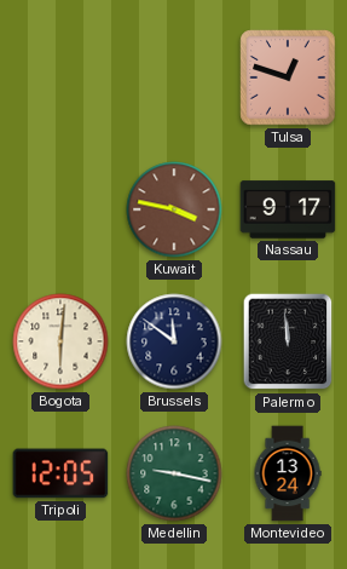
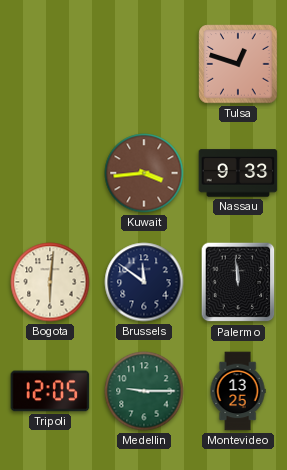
Kuwait: 3:47 -> 3:44
Nassau: 9:17 -> 9:33
Medellin: 9:17 -> 9:15
Montevideo: 13:24 -> 13:25
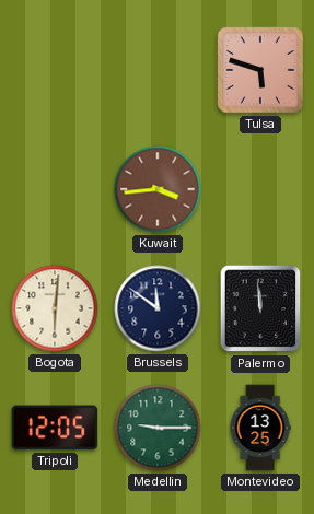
Tulsa: 12:48 -> 5:48
Nassau: 9:33 -> none
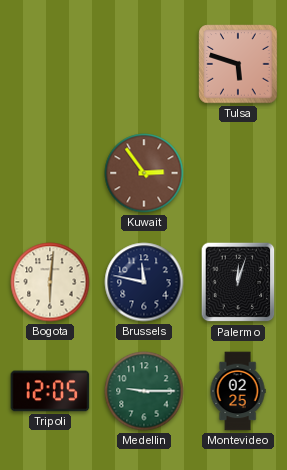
Kuwait: 3:44 -> 2:54
Brussels: 11:51 -> 11:47
Palermo: 11:59 -> 12:03
Montevideo: 13:25 -> 02:25
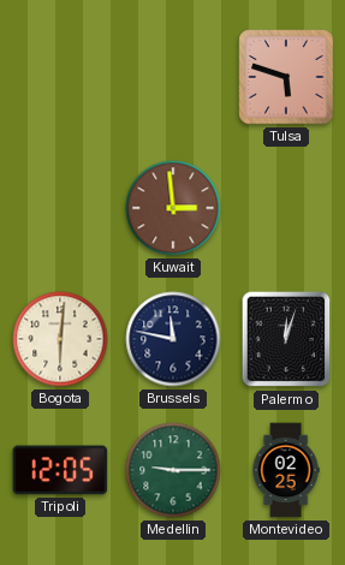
Kuwait: 2:54 -> 2:59
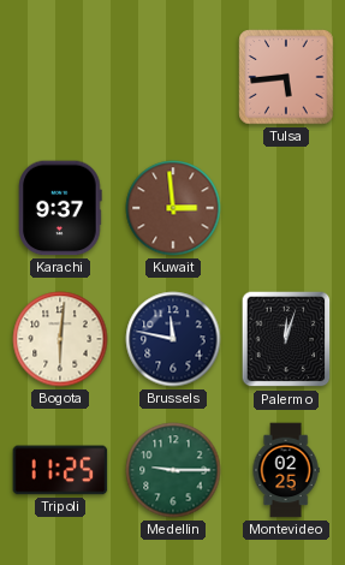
Tulsa: 5:48 -> 5:44
Karachi: none -> 9:37
Tripoli: 12:05 -> 11:25
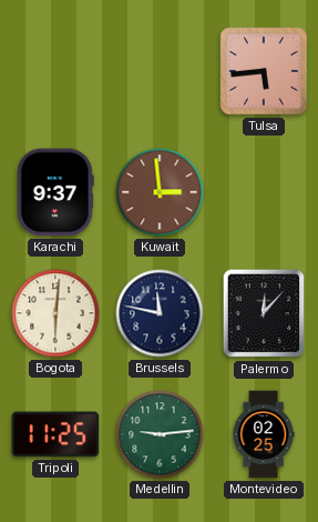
Palermo: 12:03 -> 12:07
Medellin: 9:15 -> 9:14
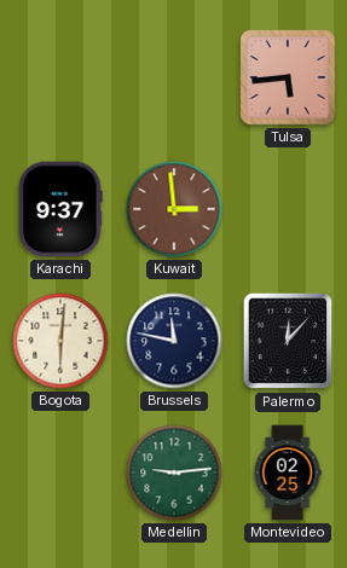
Tripoli: 11:25 -> none
